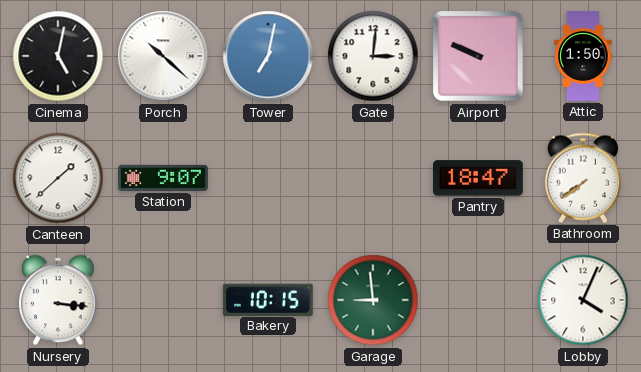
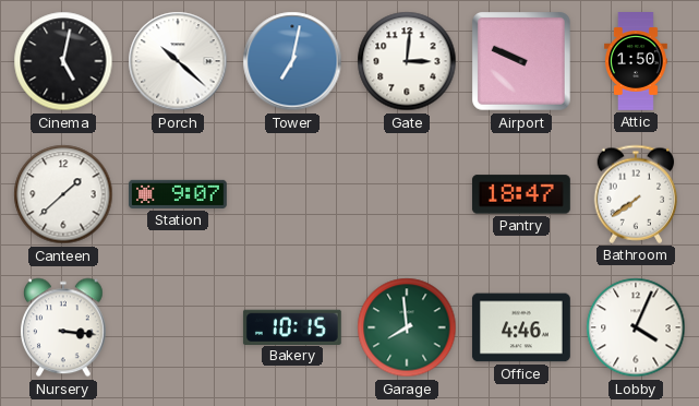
Garage: 8:59 -> 7:59
Office: none -> 4:46
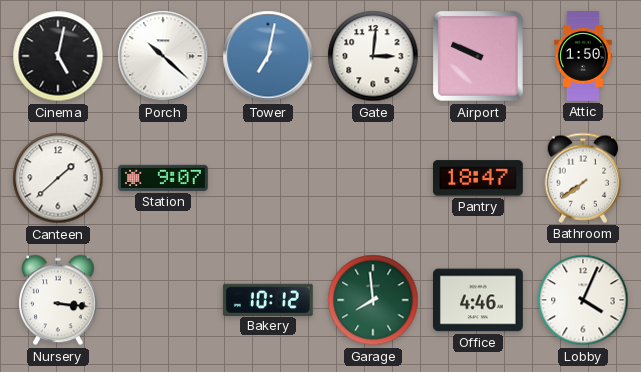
Bakery: 10:15 -> 10:12
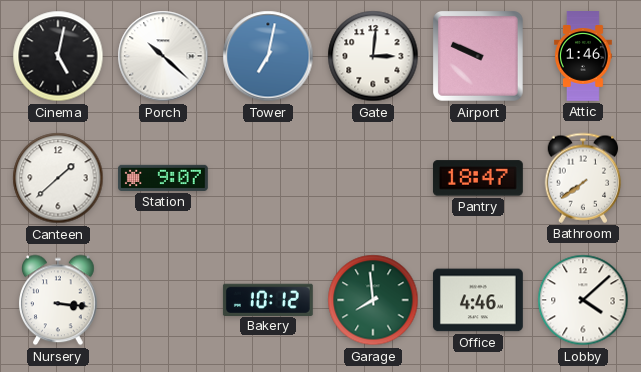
Attic: 1:50 -> 1:46
Lobby: 4:04 -> 4:08
